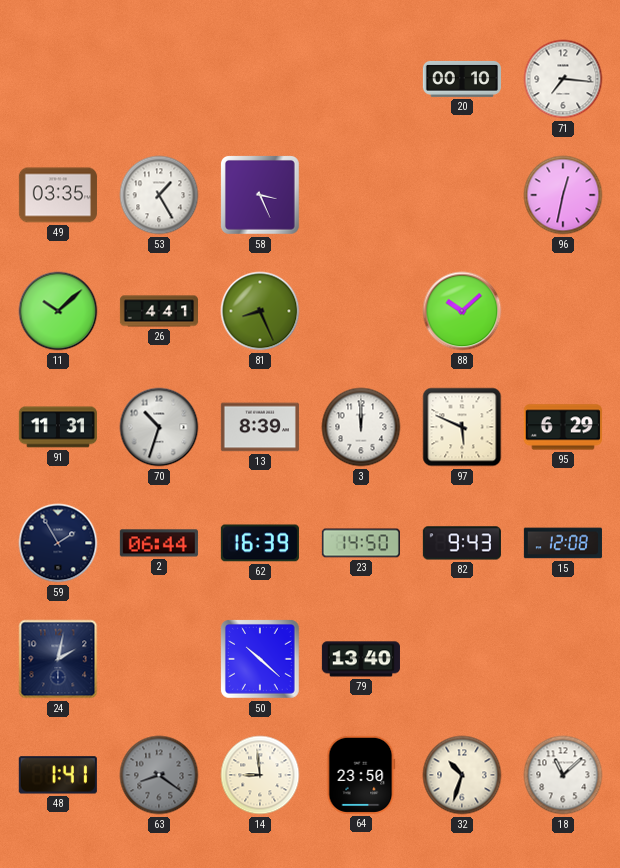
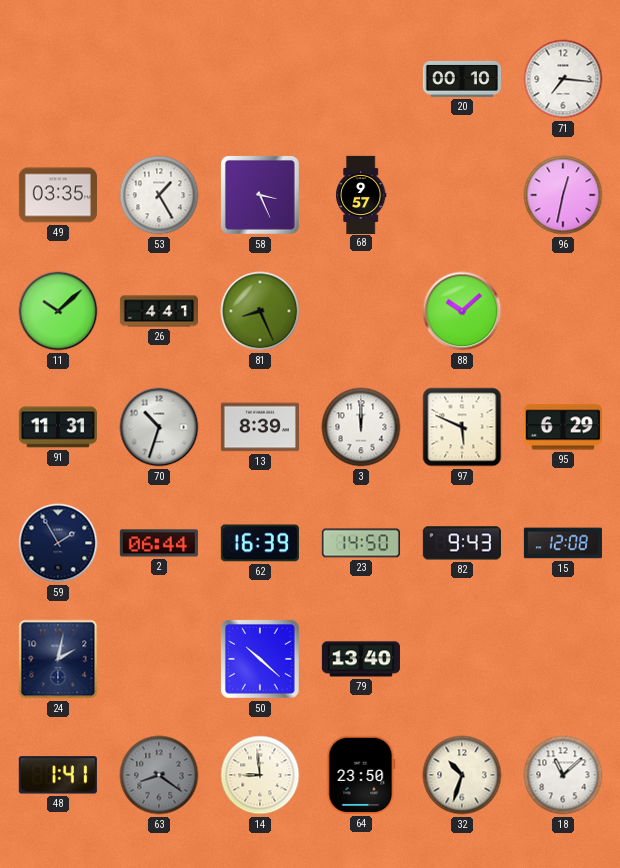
68: none -> 9:57
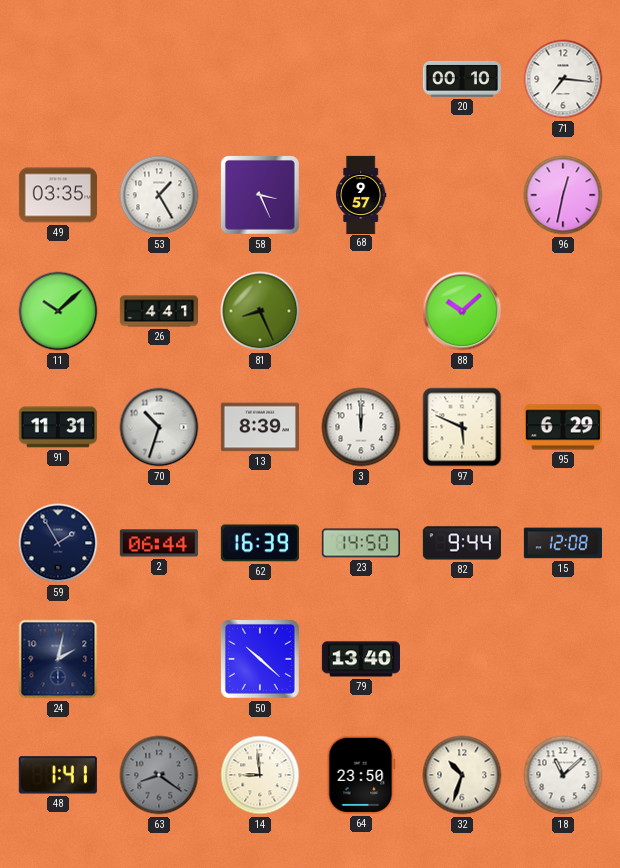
82: 9:43 -> 9:44
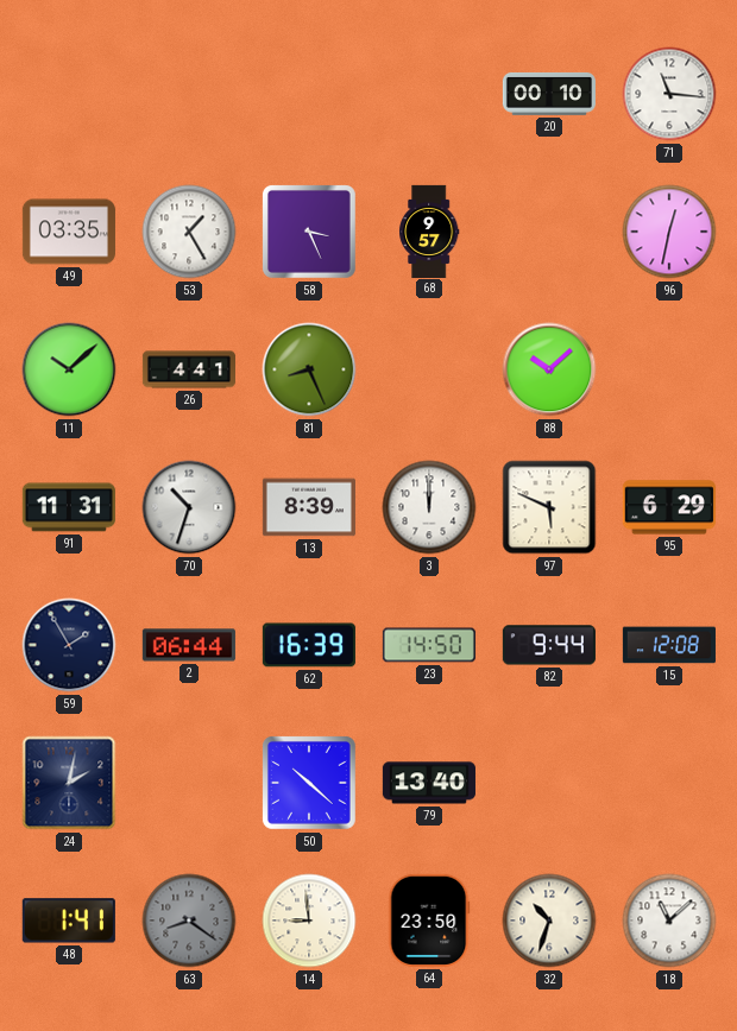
71: 7:16 -> 11:16
